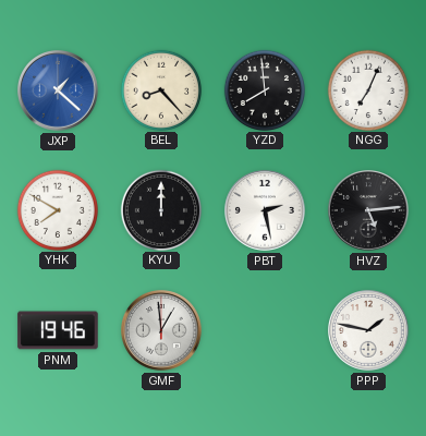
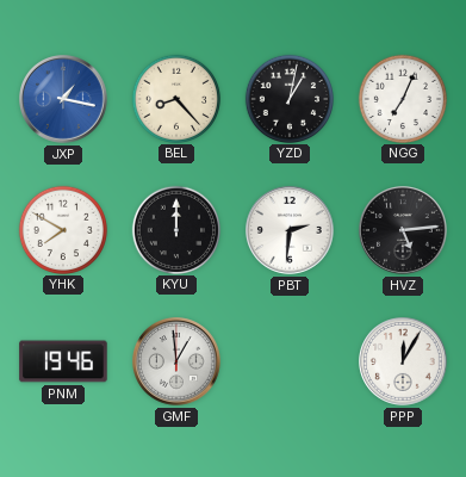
JXP: 1:22 -> 1:17
YZD: 7:59 -> 1:02
PBT: 2:28 -> 2:31
PPP: 1:47 -> 12:05
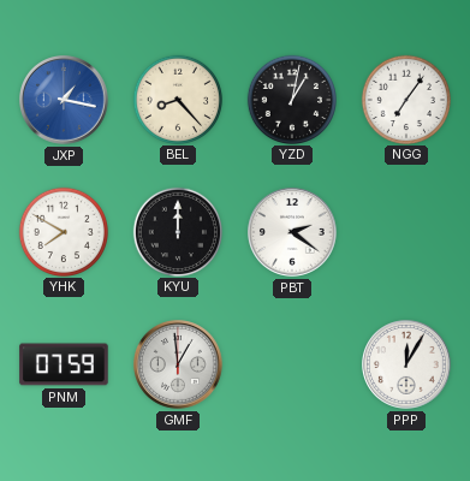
NGG: 7:04 -> 7:06
PBT: 2:31 -> 2:21
HVZ: 5:14 -> none
PNM: 19:46 -> 07:59
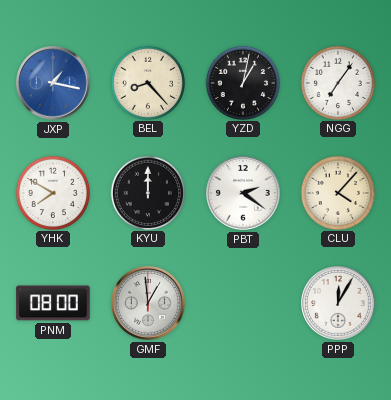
CLU: none -> 4:07
PNM: 07:59 -> 08:00
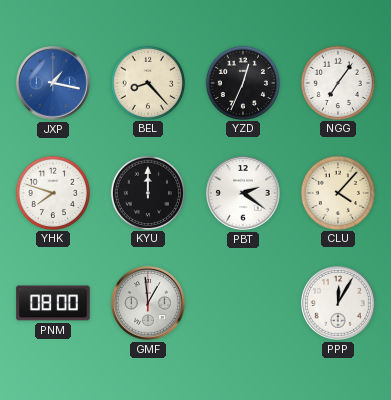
YZD: 1:02 -> 12:34
YHK: 7:50 -> 7:48
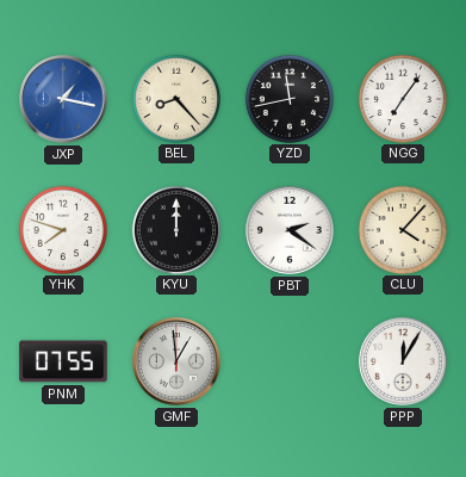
YZD: 12:34 -> 11:43
PNM: 08:00 -> 07:55
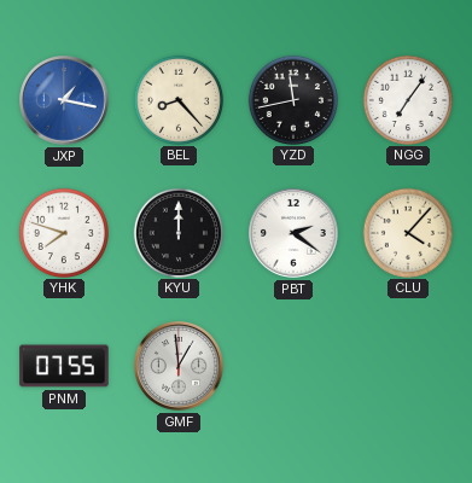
PPP: 12:05 -> none
